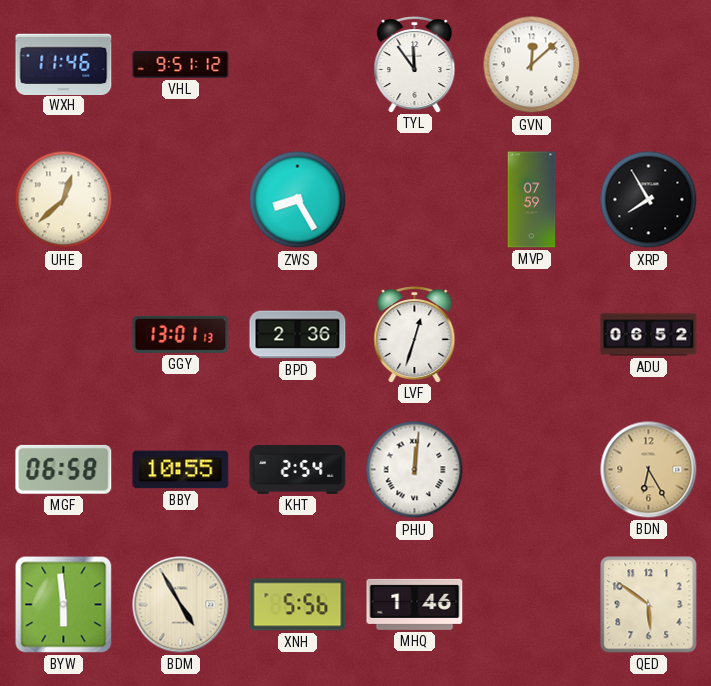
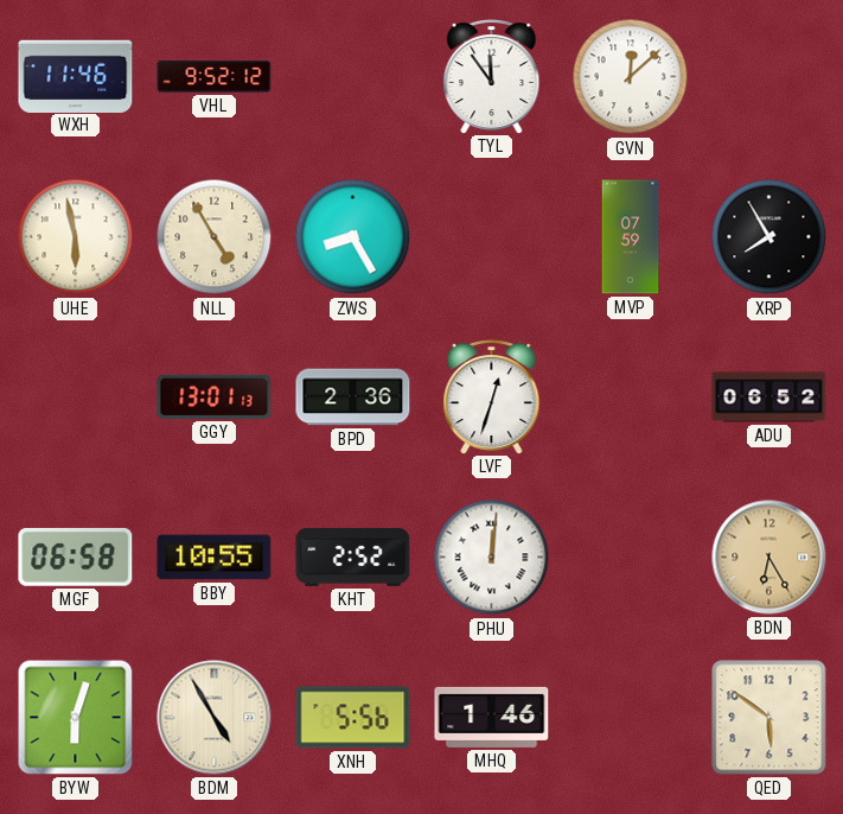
VHL: 9:51 -> 9:52
UHE: 12:38 -> 5:58
NLL: none -> 4:55
KHT: 2:54 -> 2:52
BYW: 5:59 -> 6:03
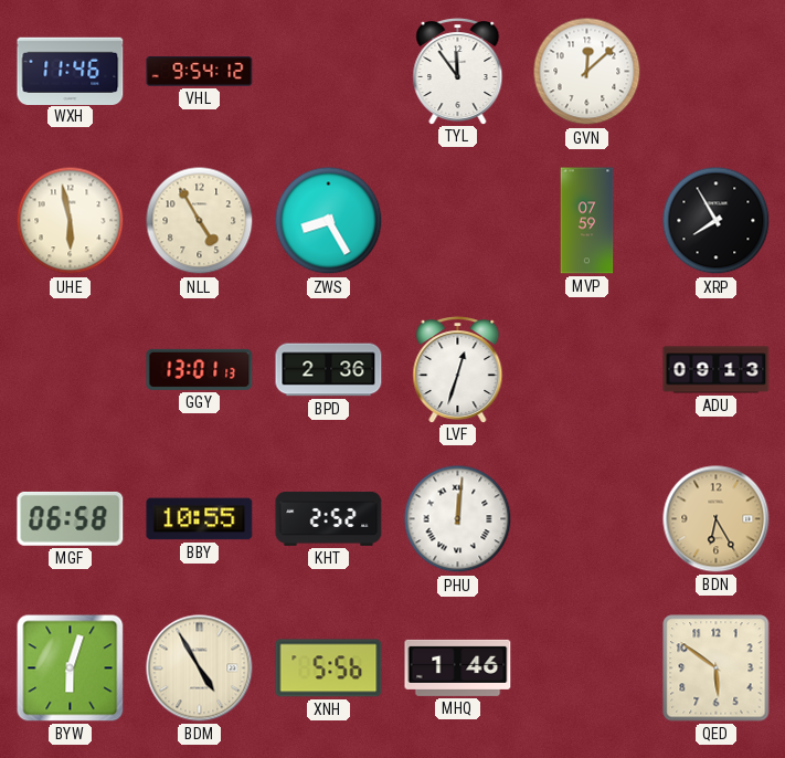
VHL: 9:52 -> 9:54
ADU: 06:52 -> 09:13
